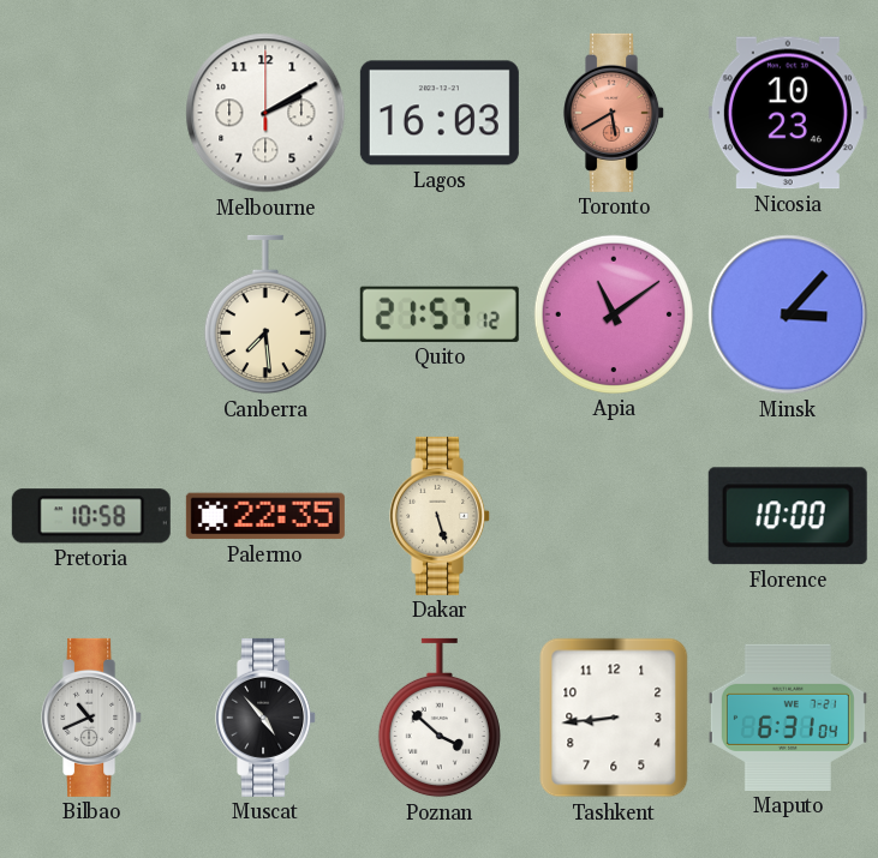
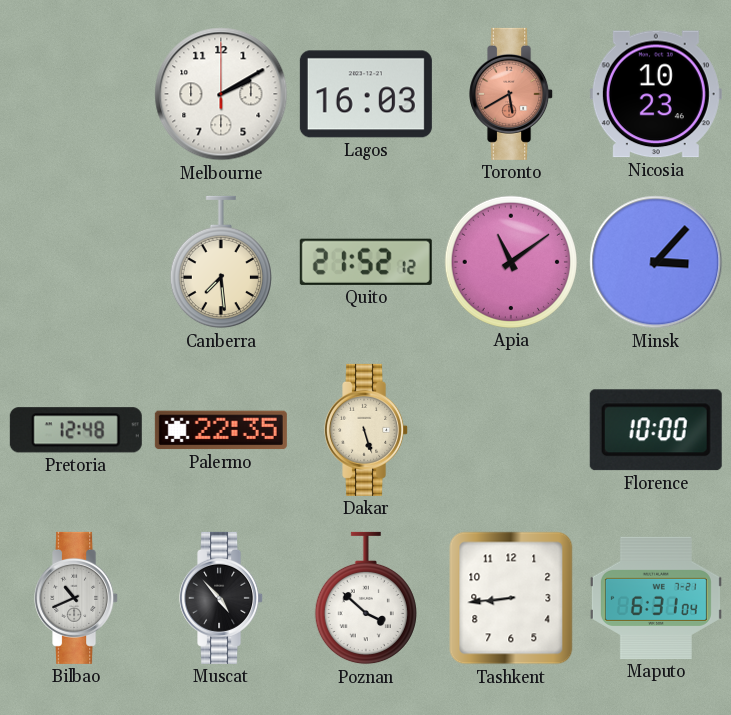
Quito: 21:57 -> 21:52
Pretoria: 10:58 -> 12:48
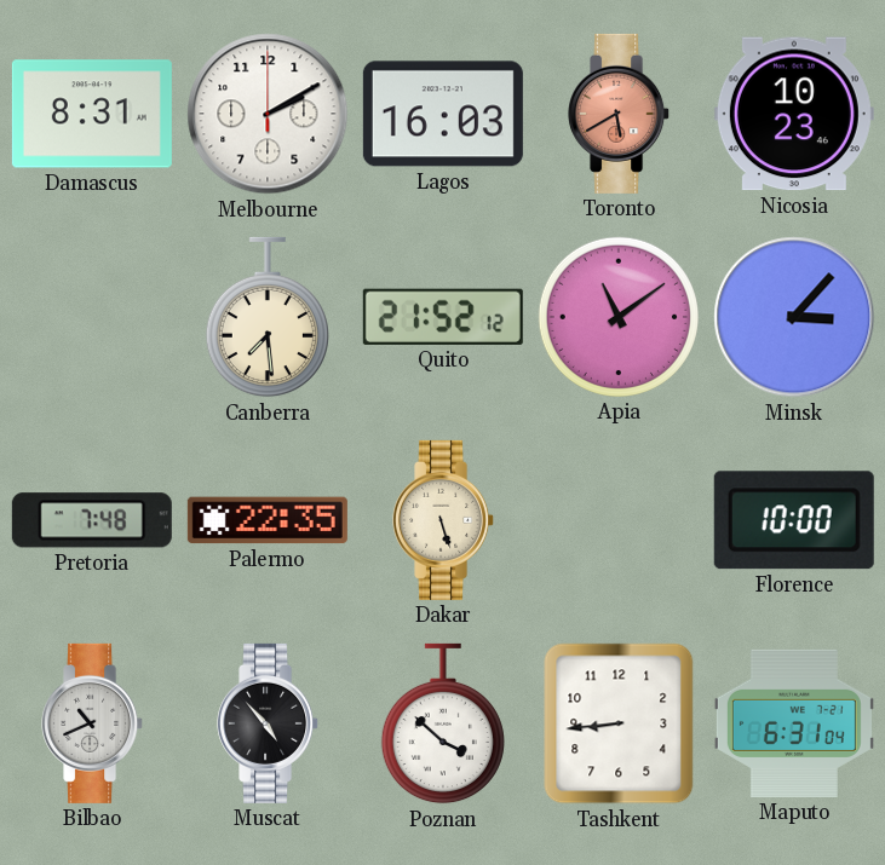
Damascus: none -> 8:31
Pretoria: 12:48 -> 7:48
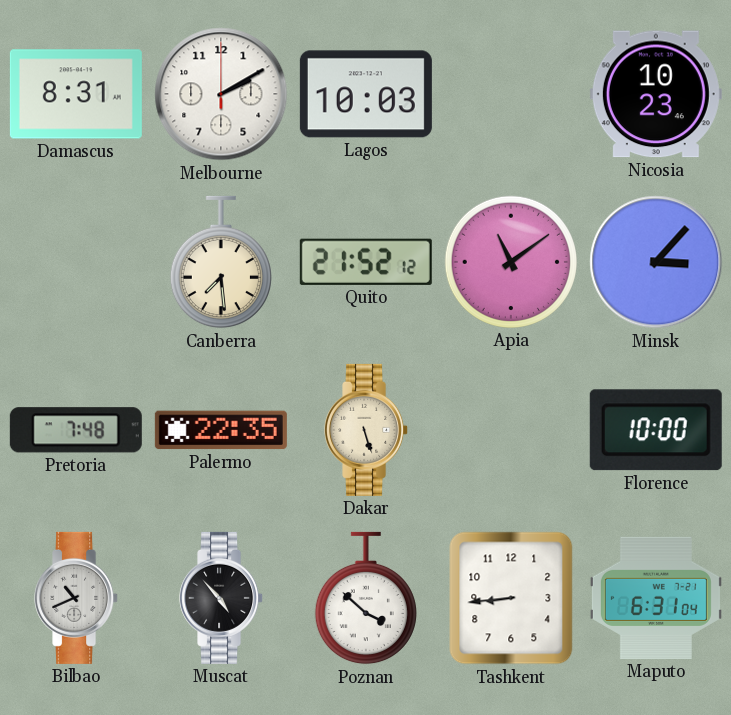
Lagos: 16:03 -> 10:03
Toronto: 5:40 -> none
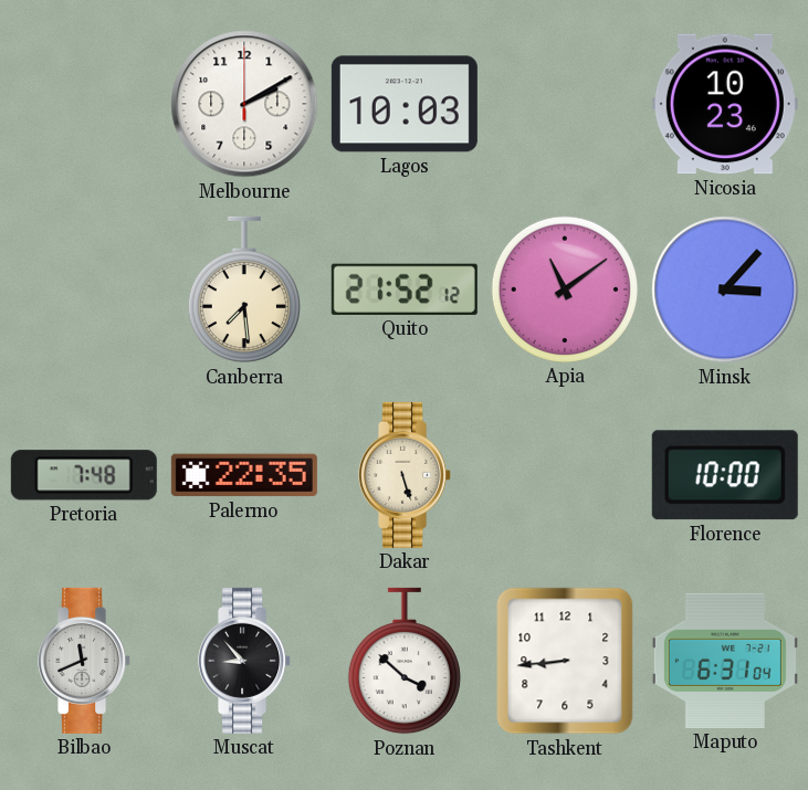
Damascus: 8:31 -> none
Bilbao: 10:41 -> 11:41
Muscat: 4:53 -> 8:53
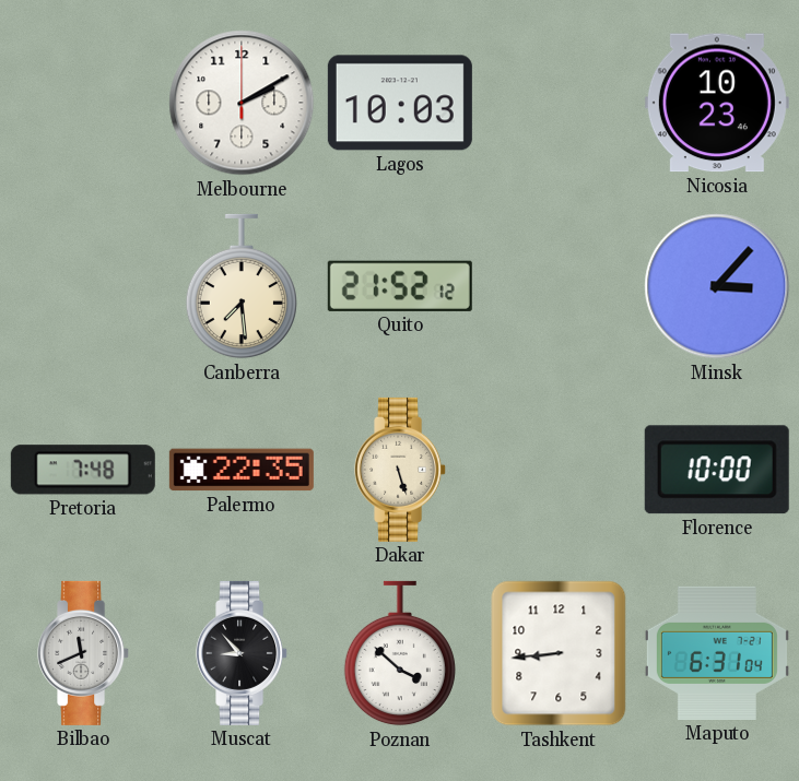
Apia: 11:09 -> none
